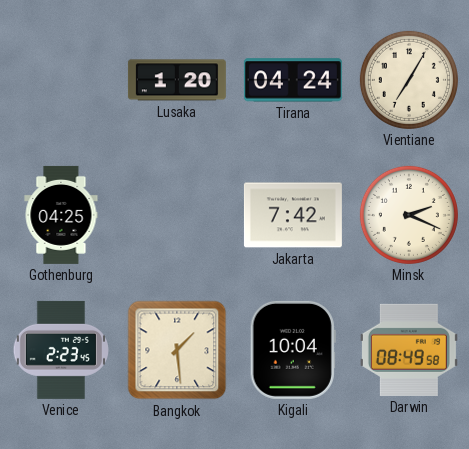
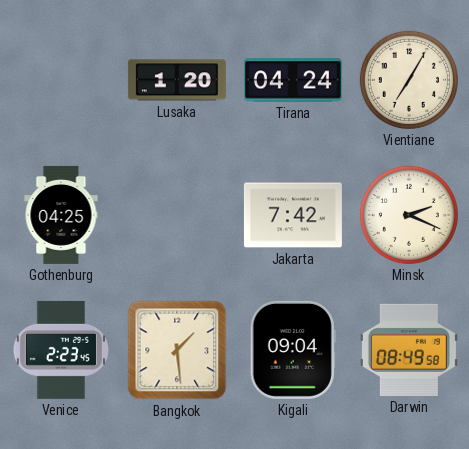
Kigali: 10:04 -> 09:04
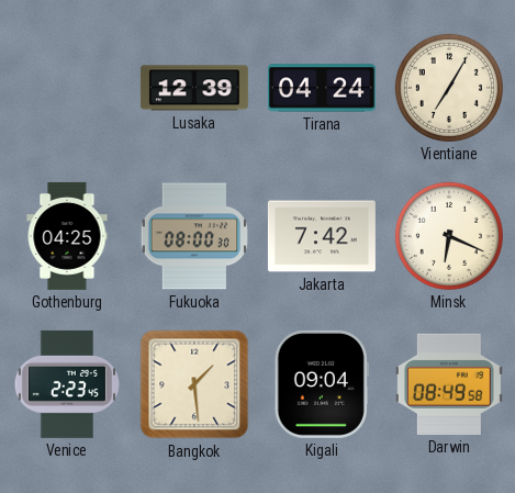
Lusaka: 1:20 -> 12:39
Fukuoka: none -> 08:00
Minsk: 2:19 -> 6:19
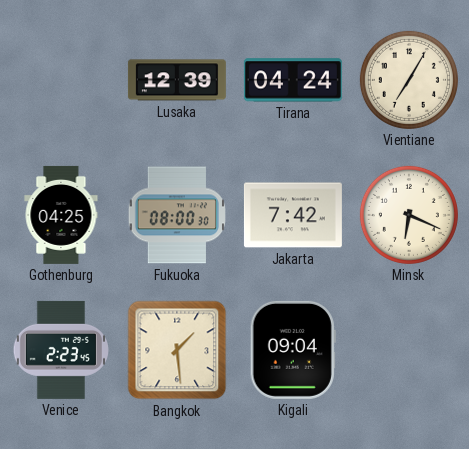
Darwin: 08:49 -> none
